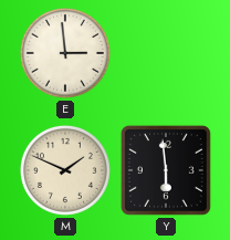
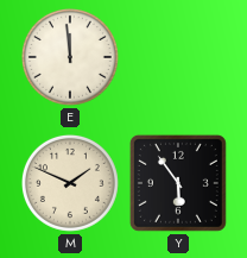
E: 2:59 -> 11:59
Y: 5:59 -> 5:54
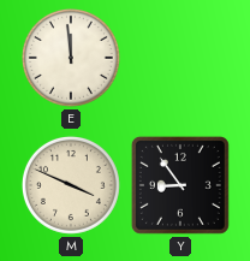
M: 1:49 -> 3:49
Y: 5:54 -> 8:54
